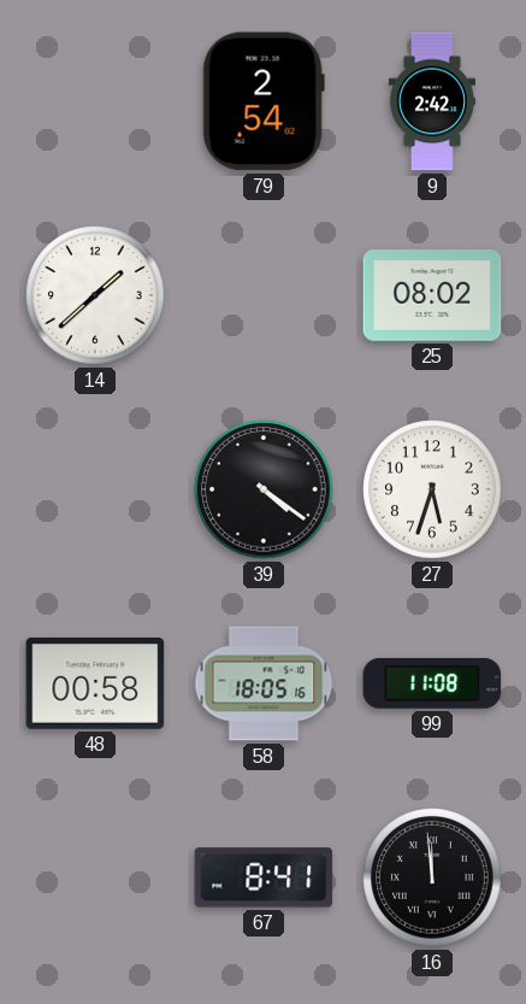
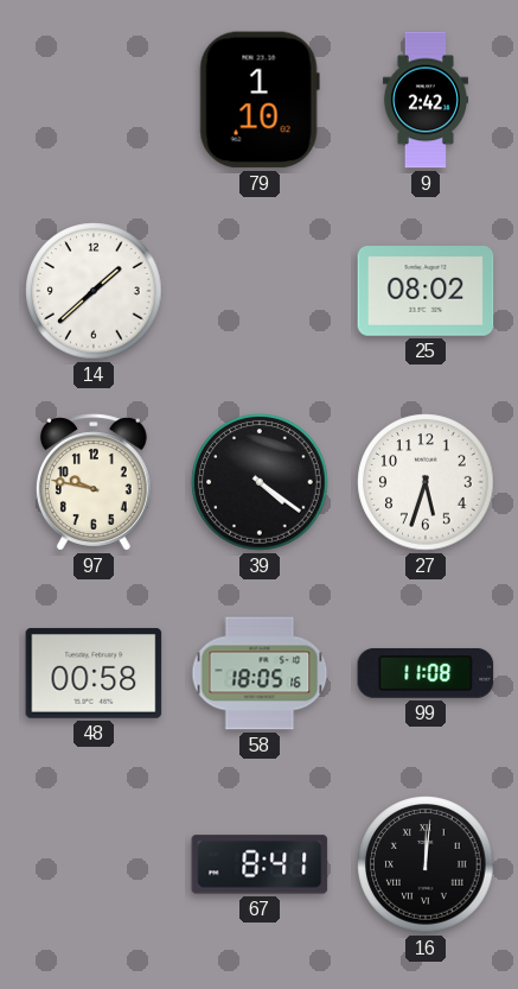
79: 2:54 -> 1:10
97: none -> 9:47
16: 11:59 -> 12:01
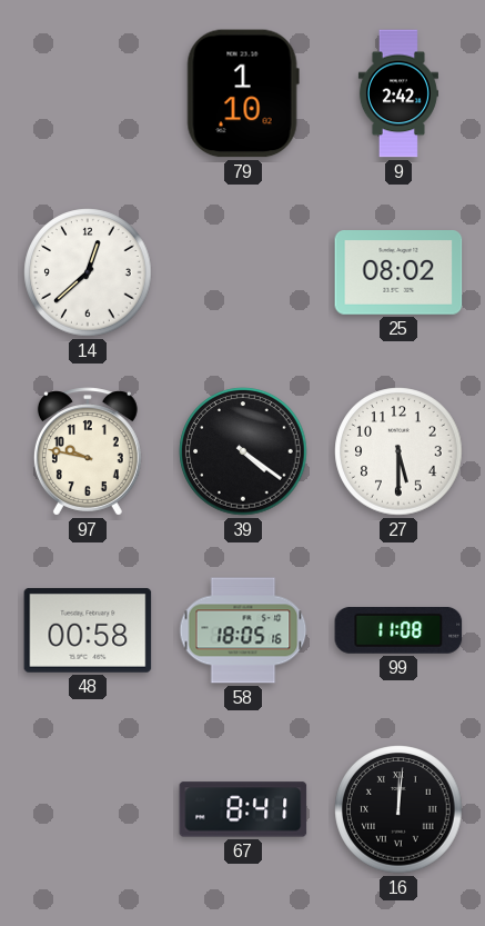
14: 1:38 -> 12:38
27: 5:33 -> 5:30
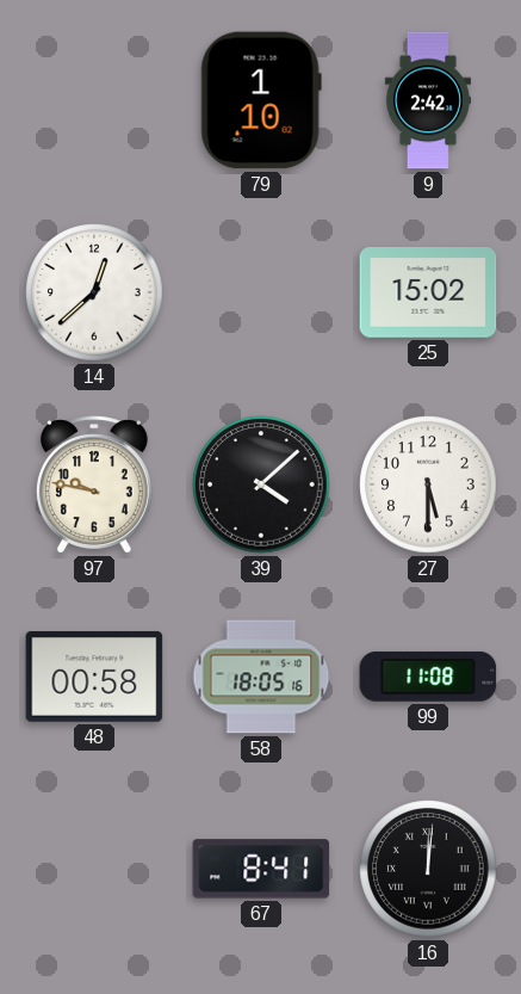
25: 08:02 -> 15:02
39: 4:21 -> 4:08
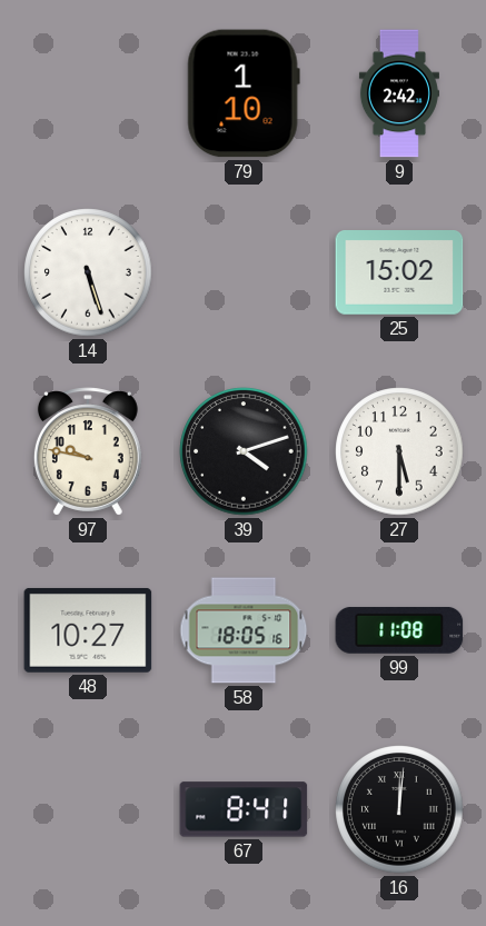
14: 12:38 -> 5:27
39: 4:08 -> 4:12
48: 00:58 -> 10:27
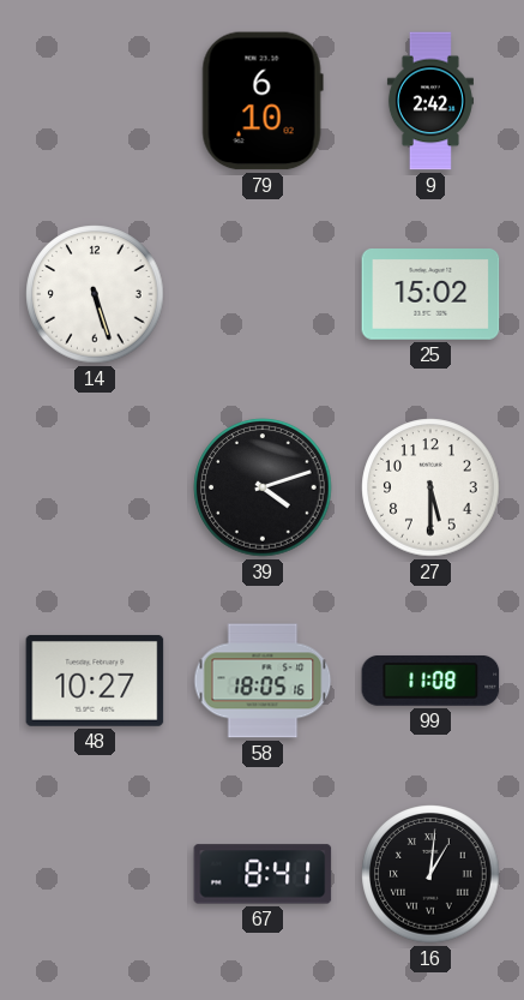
79: 1:10 -> 6:10
97: 9:47 -> none
16: 12:01 -> 1:01
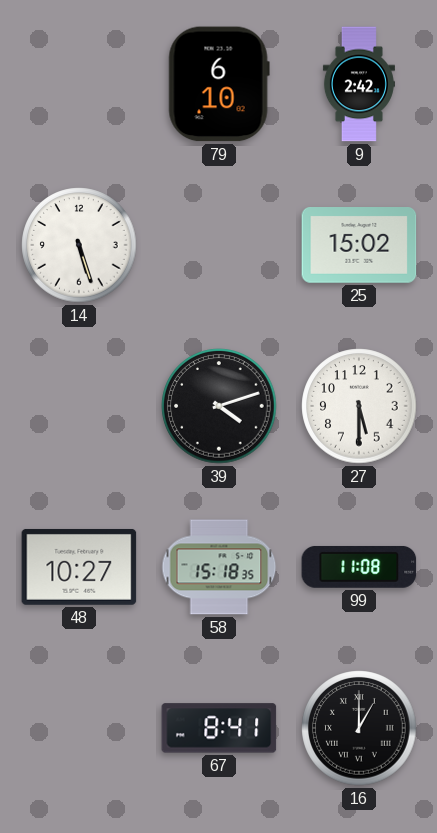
58: 18:05 -> 15:18
16: 1:01 -> 1:00
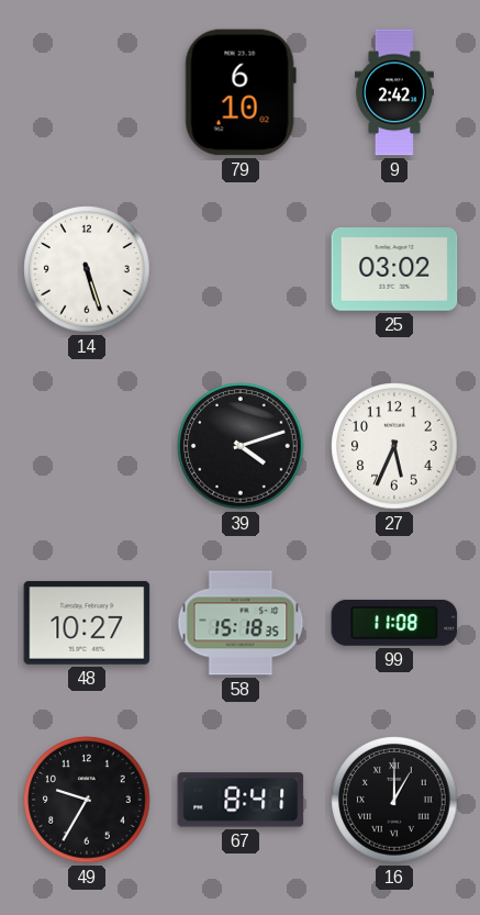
25: 15:02 -> 03:02
27: 5:30 -> 5:34
49: none -> 9:35
